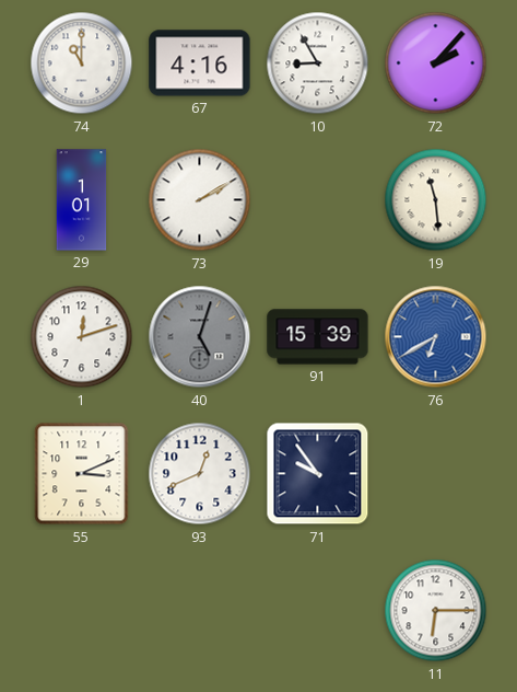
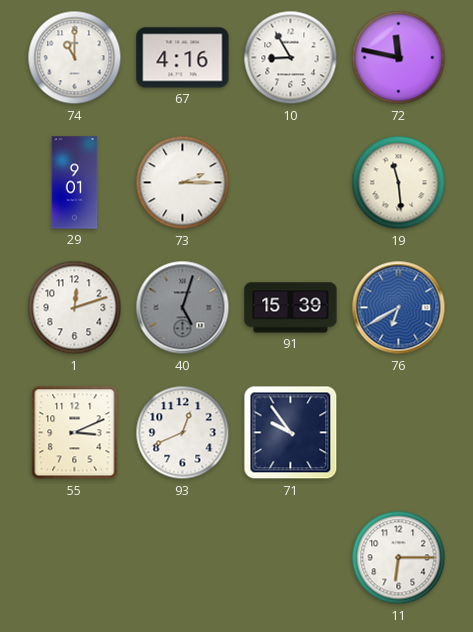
72: 2:07 -> 11:47
29: 1:01 -> 9:01
73: 2:10 -> 2:15
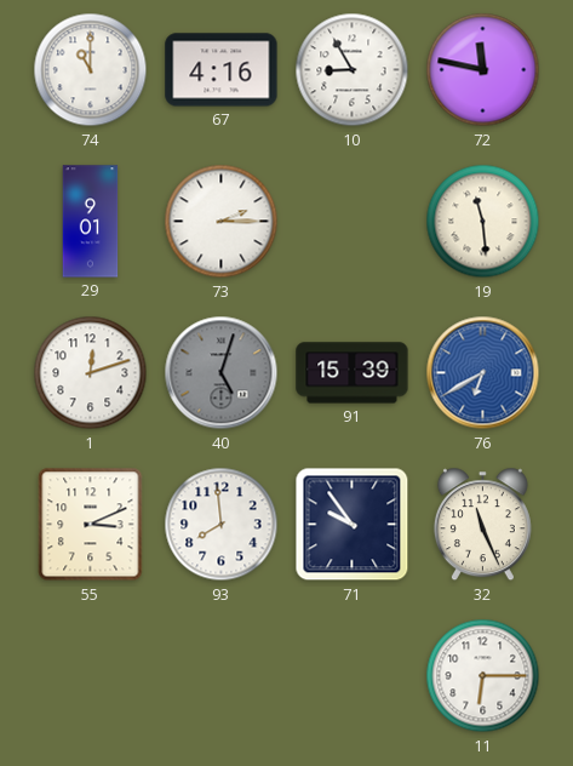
93: 12:41 -> 7:59
32: none -> 11:26
